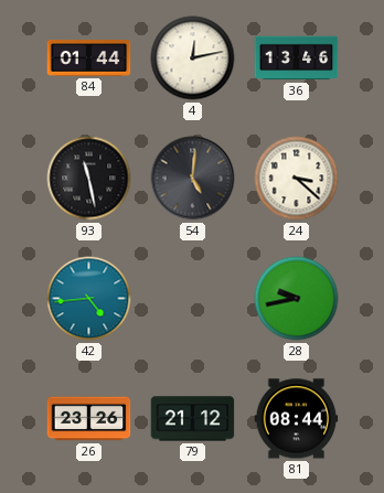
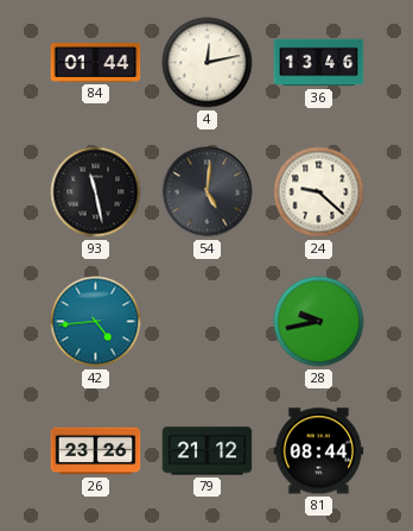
24: 3:22 -> 9:22
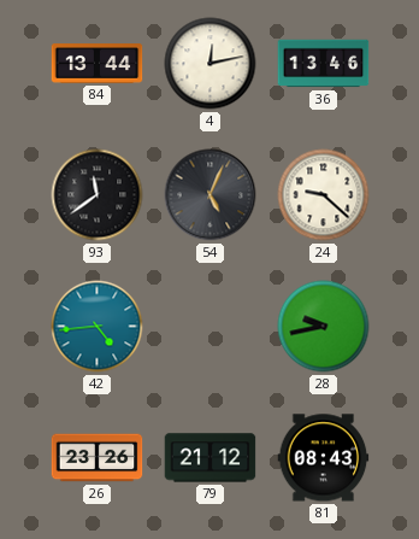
84: 01:44 -> 13:44
93: 11:28 -> 11:39
54: 5:01 -> 5:04
81: 08:44 -> 08:43
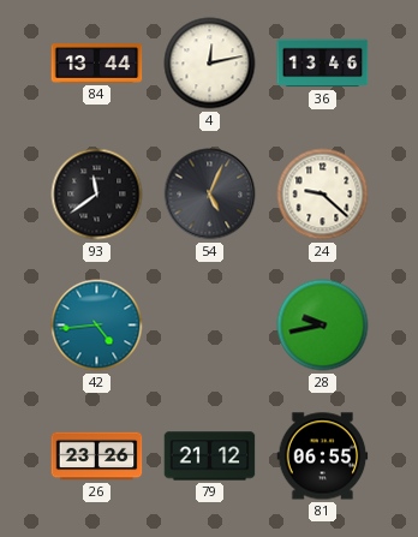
81: 08:43 -> 06:55
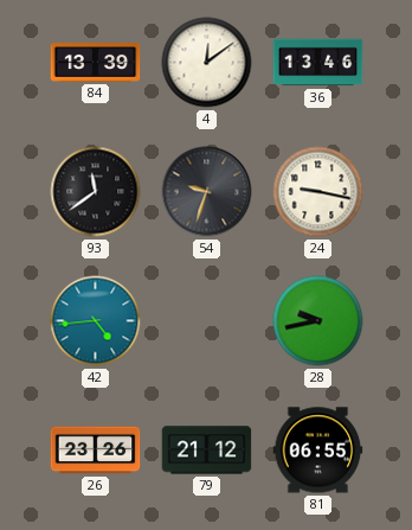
84: 13:44 -> 13:39
4: 12:13 -> 12:09
54: 5:04 -> 9:33
24: 9:22 -> 9:17
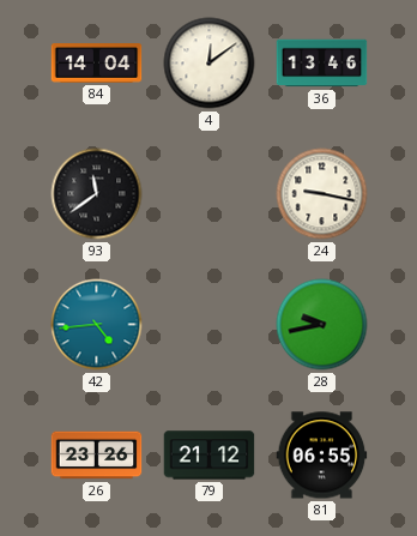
84: 13:39 -> 14:04
54: 9:33 -> none
